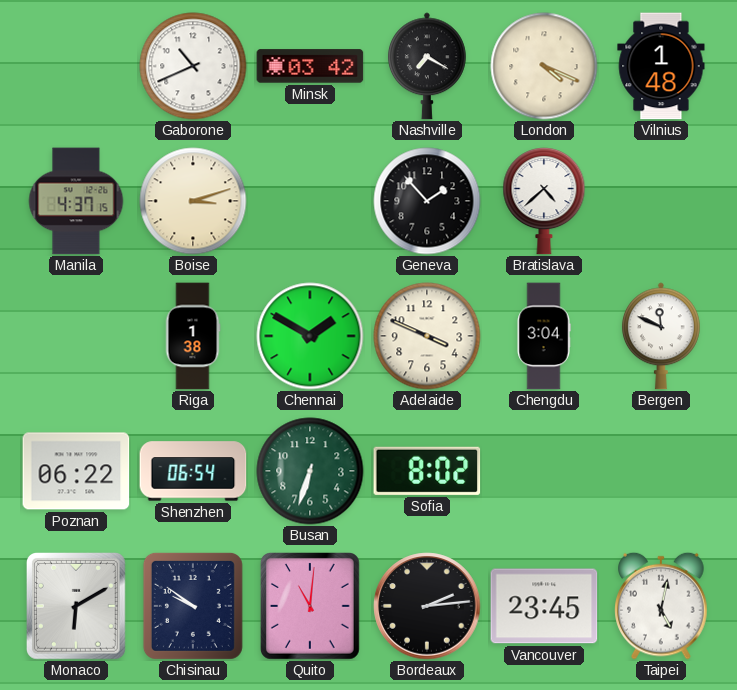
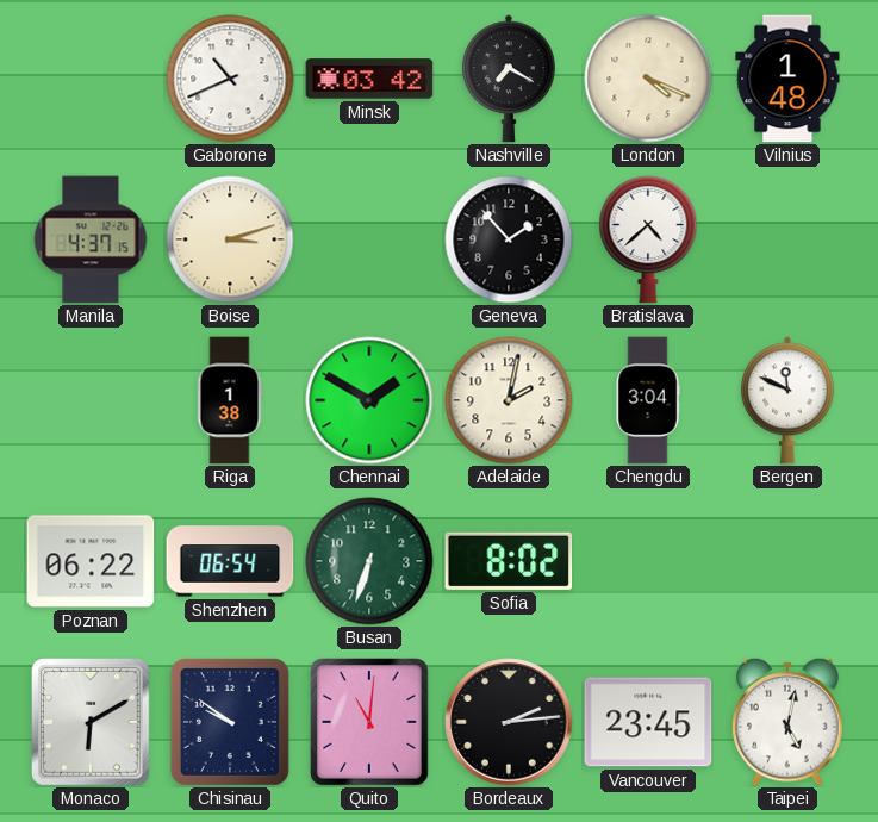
Adelaide: 3:49 -> 2:02
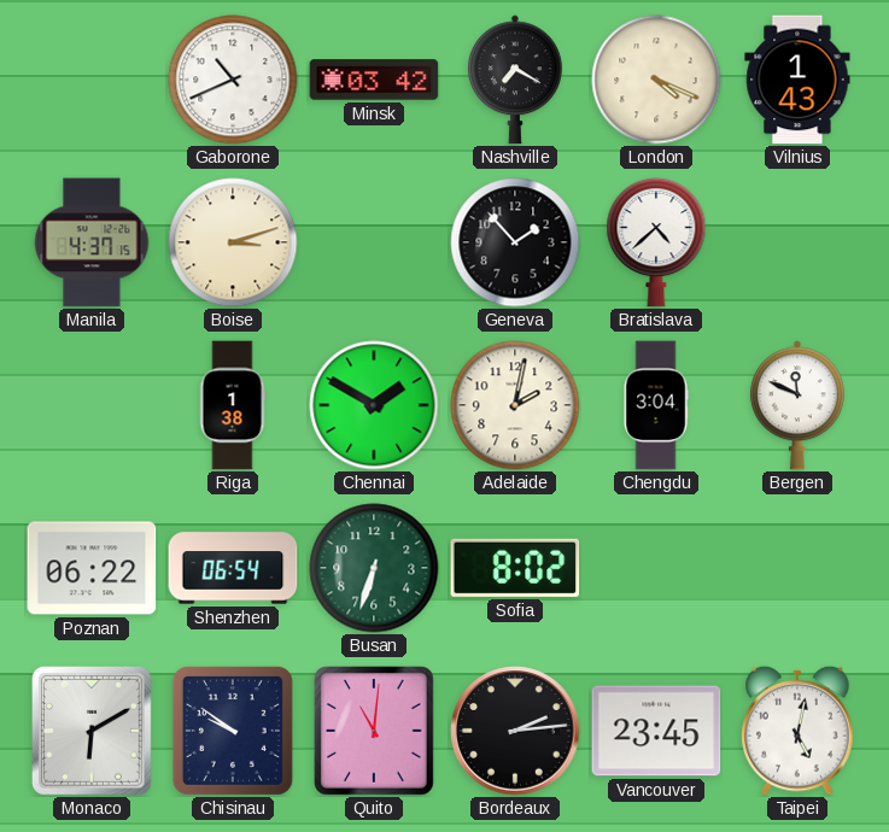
Vilnius: 1:48 -> 1:43
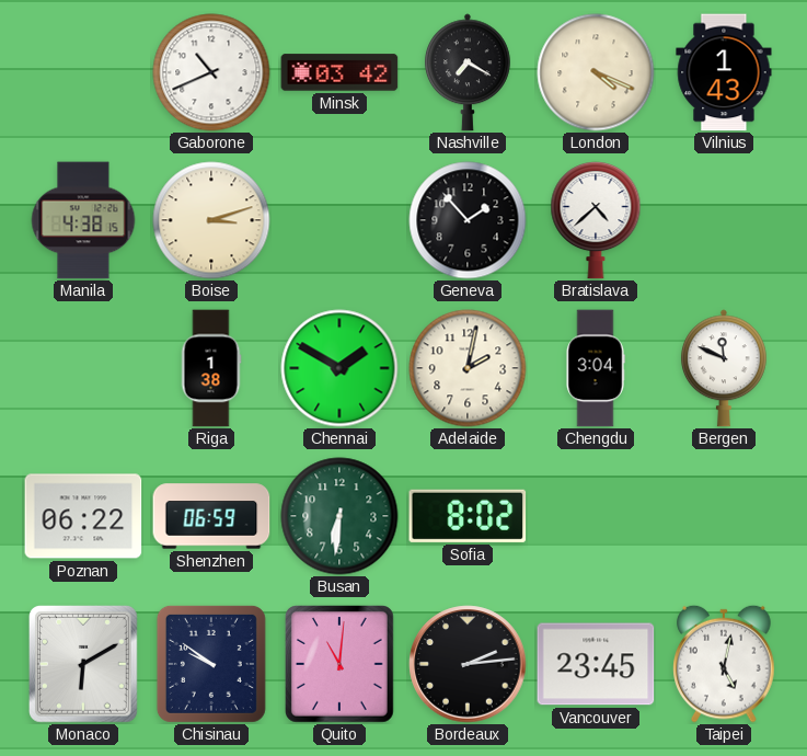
Manila: 4:37 -> 4:38
Shenzhen: 06:54 -> 06:59
Busan: 6:33 -> 6:31
